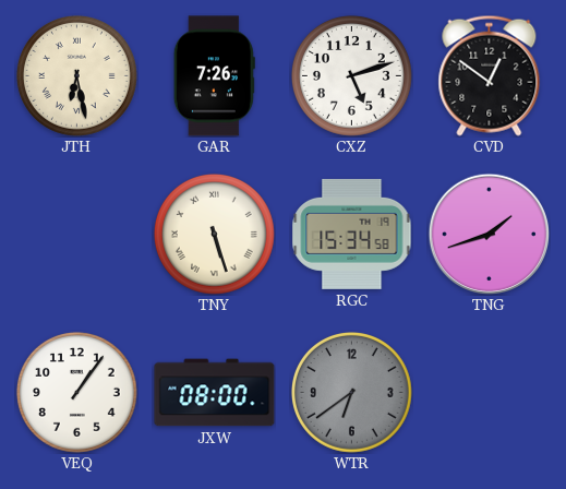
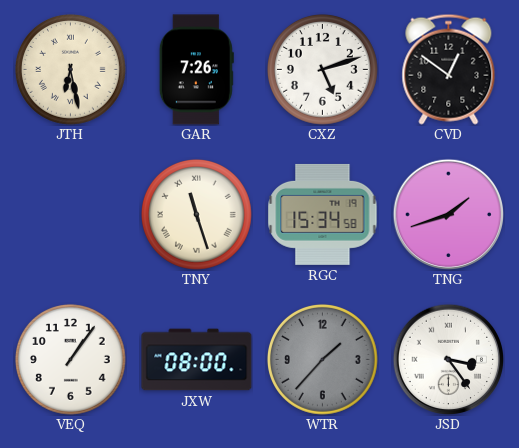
TNY: 5:27 -> 11:27
WTR: 6:39 -> 1:37
JSD: none -> 3:24
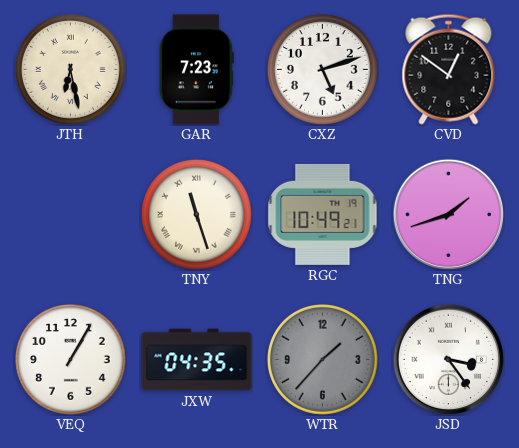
GAR: 7:26 -> 7:23
RGC: 15:34 -> 10:49
VEQ: 1:06 -> 1:05
JXW: 08:00 -> 04:35
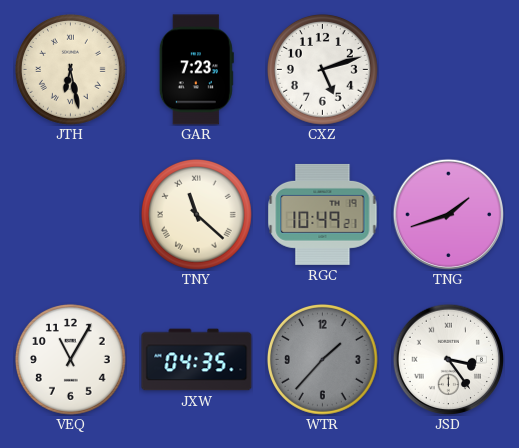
CVD: 12:51 -> none
TNY: 11:27 -> 11:22
VEQ: 1:05 -> 11:05
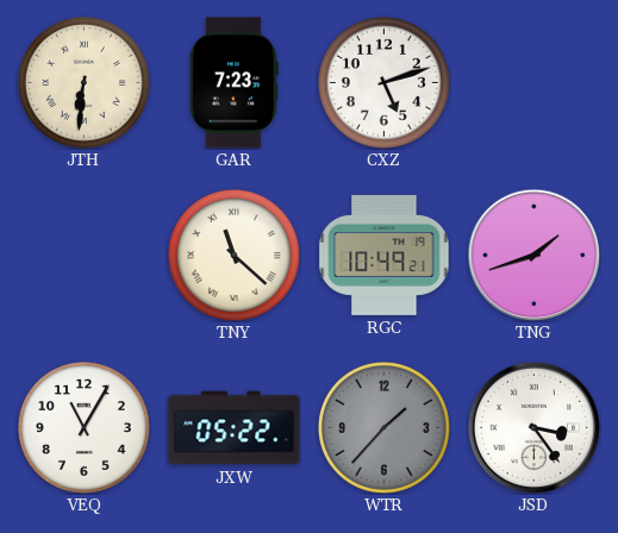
JTH: 6:28 -> 6:31
JXW: 04:35 -> 05:22
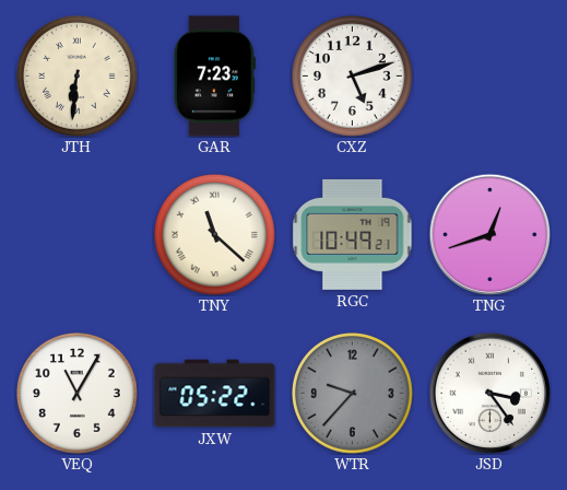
TNG: 1:42 -> 12:42
WTR: 1:37 -> 9:37
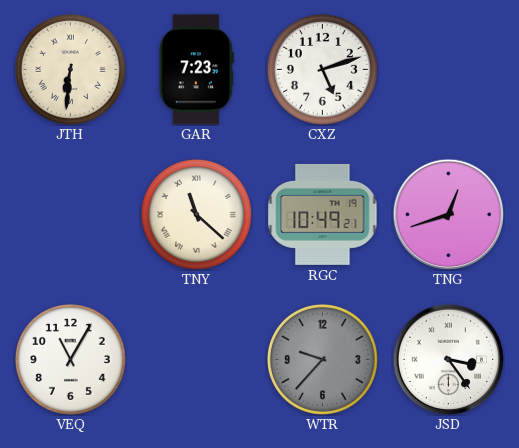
JXW: 05:22 -> none
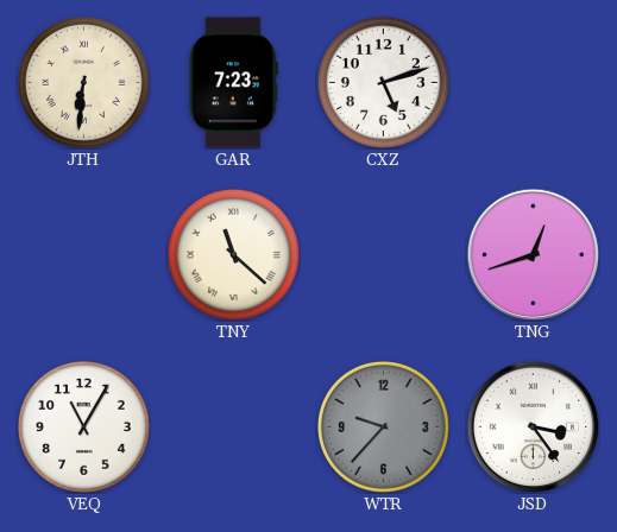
RGC: 10:49 -> none
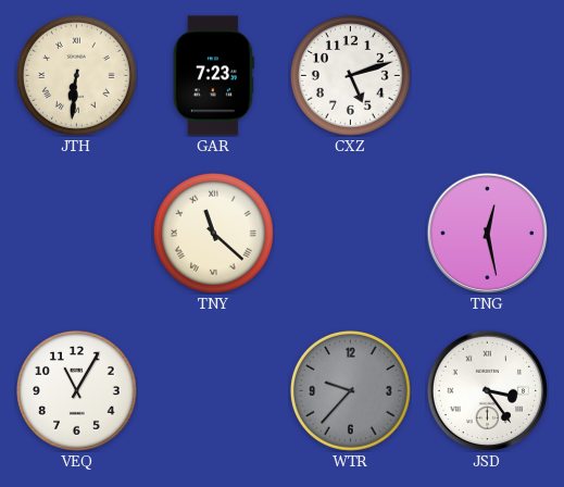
TNG: 12:42 -> 12:28
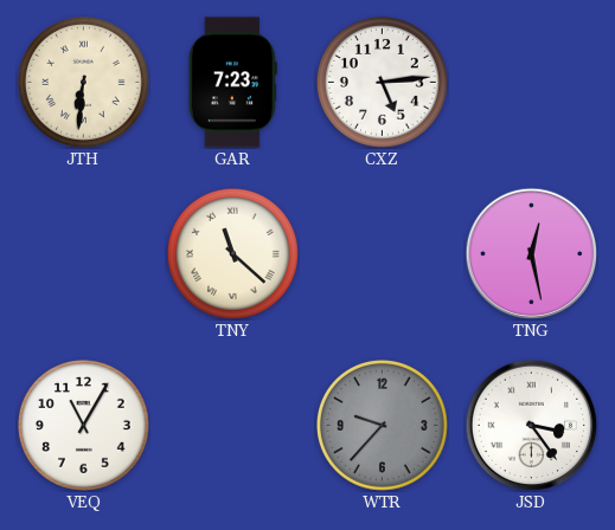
CXZ: 5:12 -> 5:14
